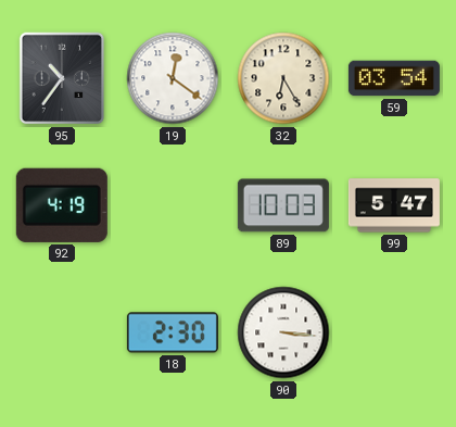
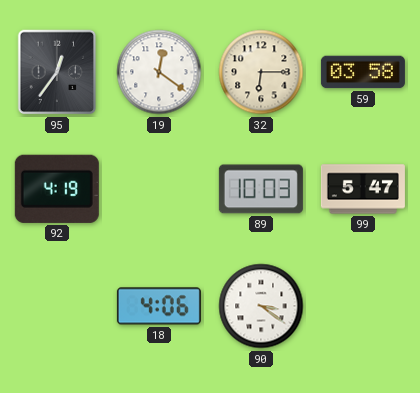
95: 10:36 -> 12:36
32: 6:25 -> 6:15
59: 03:54 -> 03:58
18: 2:30 -> 4:06
90: 3:16 -> 3:21
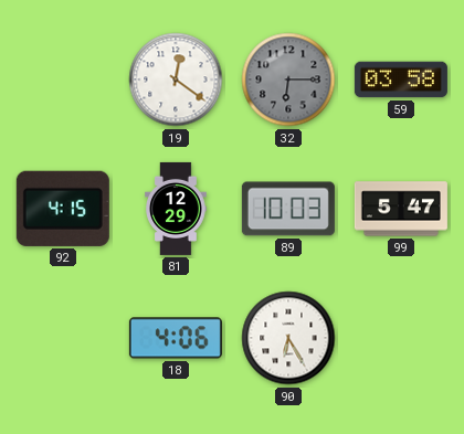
95: 12:36 -> none
32 dial: cream -> grey
92: 4:19 -> 4:15
81: none -> 12:29
90: 3:21 -> 6:25
